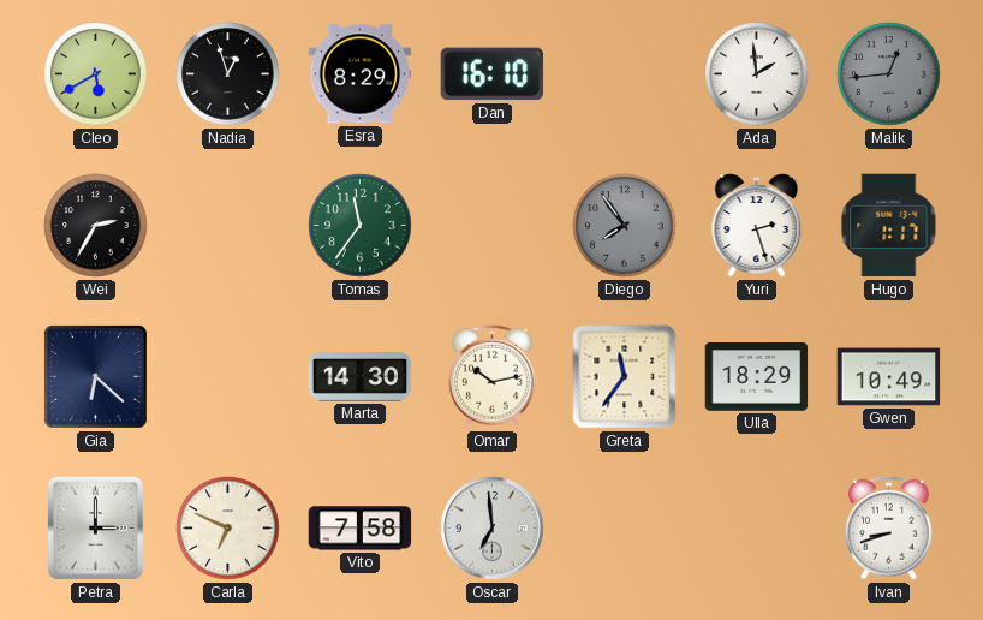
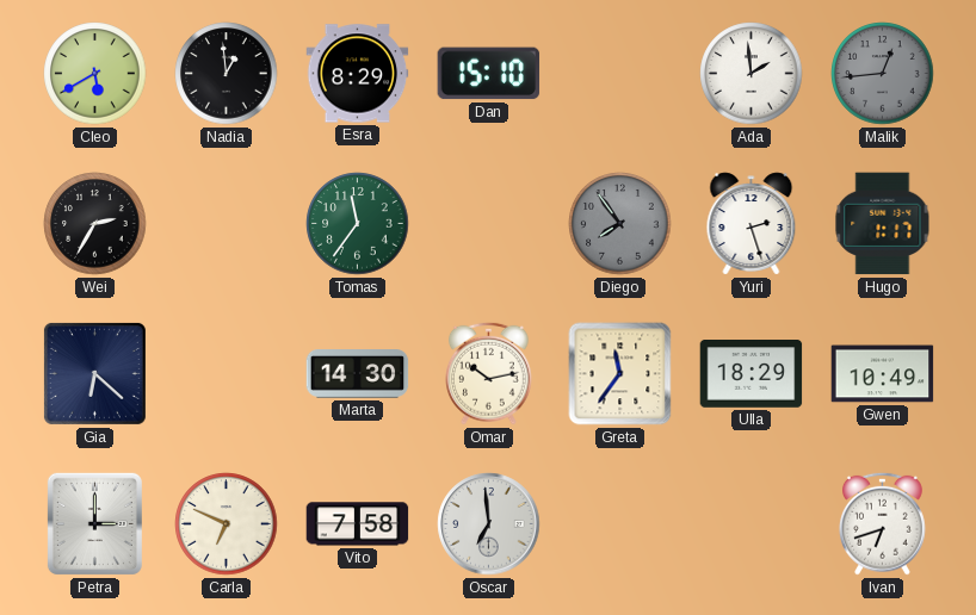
Nadia: 12:57 -> 12:59
Dan: 16:10 -> 15:10
Ivan: 8:42 -> 6:42
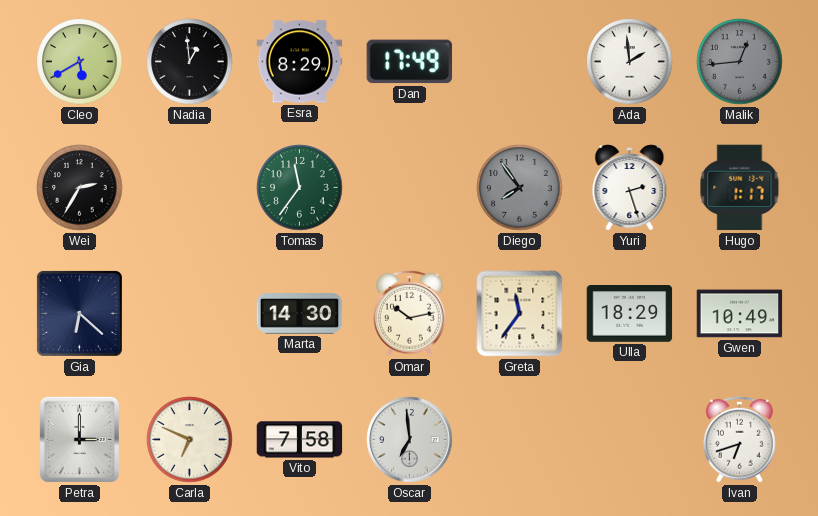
Dan: 15:10 -> 17:49
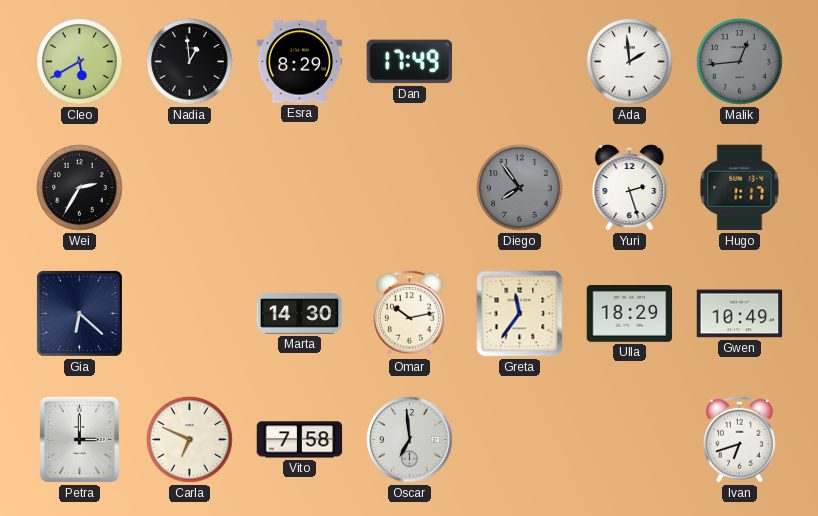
Tomas: 11:36 -> none
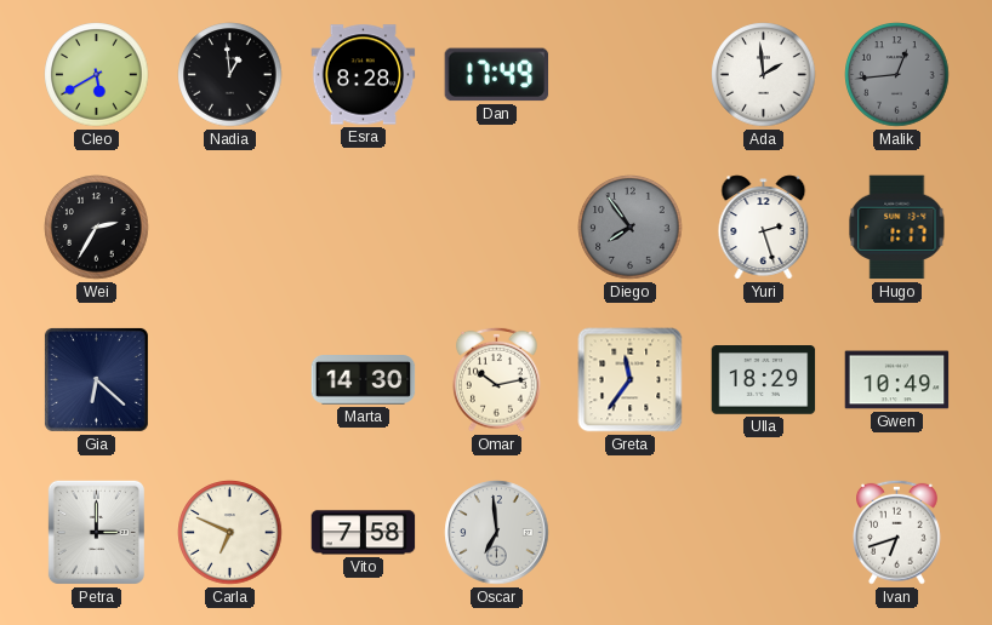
Esra: 8:29 -> 8:28
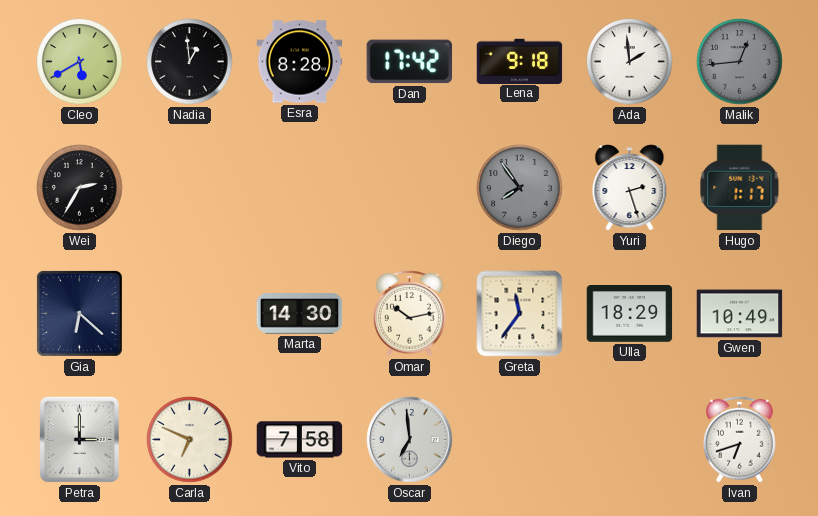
Dan: 17:49 -> 17:42
Lena: none -> 9:18
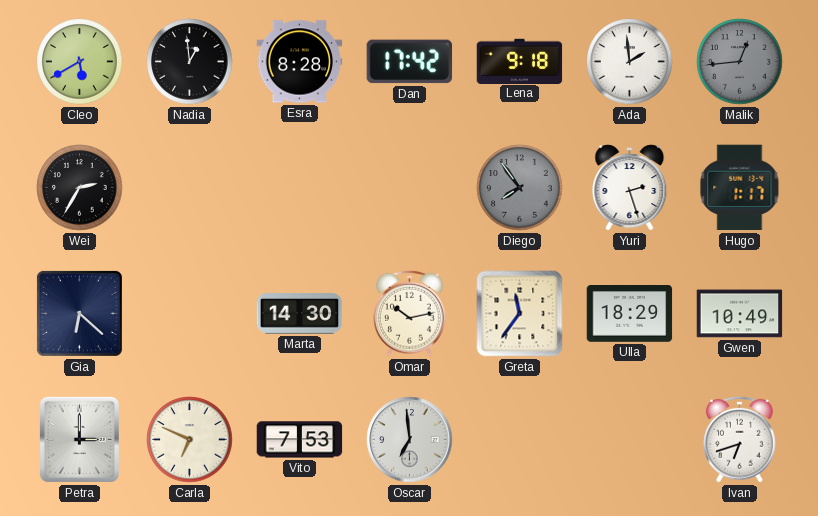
Vito: 7:58 -> 7:53
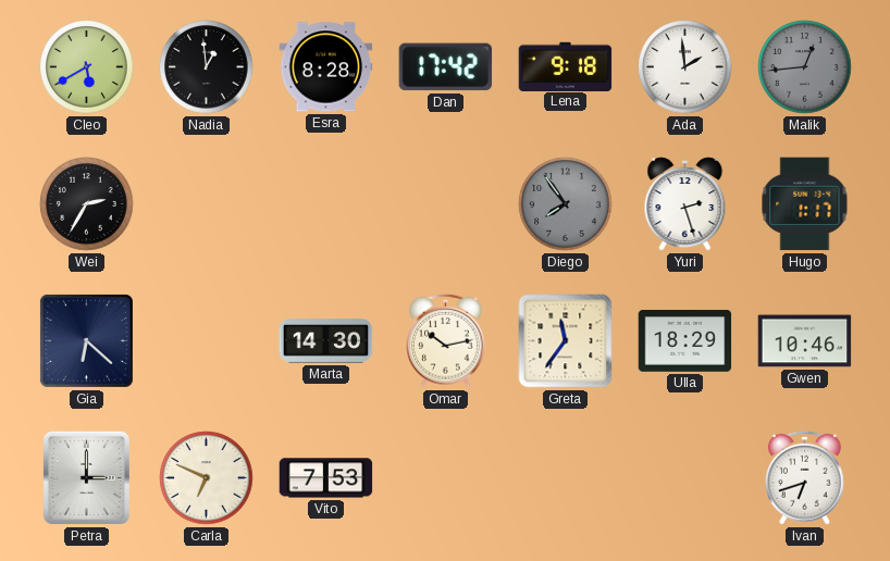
Gwen: 10:49 -> 10:46
Oscar: 6:59 -> none
